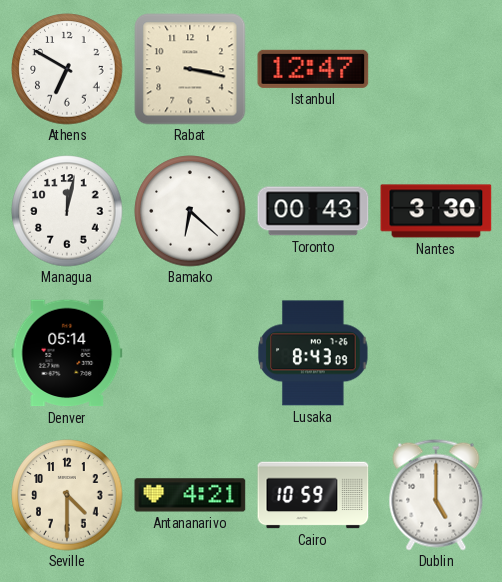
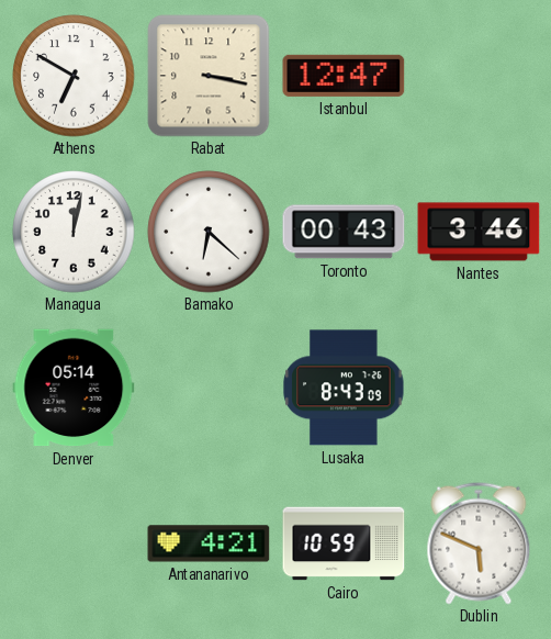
Nantes: 3:30 -> 3:46
Seville: 4:30 -> none
Dublin: 5:00 -> 5:49
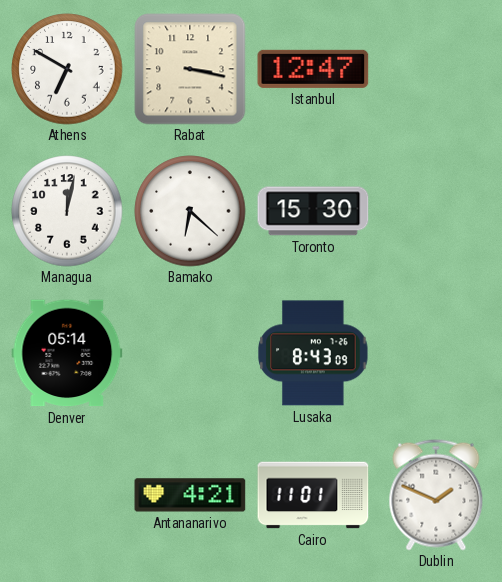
Toronto: 00:43 -> 15:30
Nantes: 3:46 -> none
Cairo: 10:59 -> 11:01
Dublin: 5:49 -> 1:49
